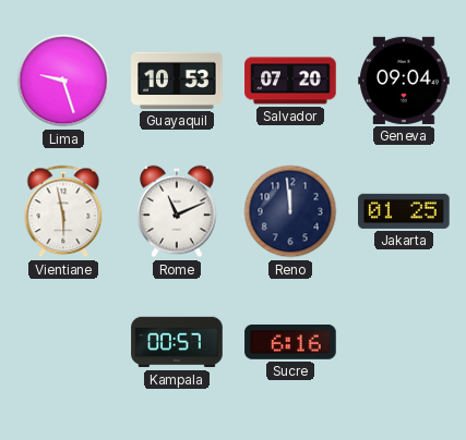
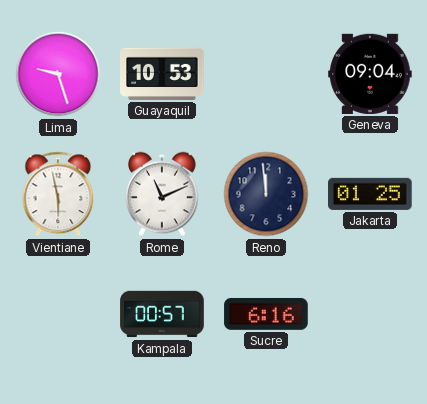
Salvador: 07:20 -> none
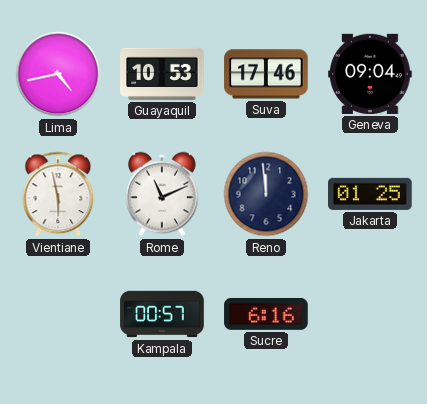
Lima: 9:27 -> 4:43
Suva: none -> 17:46
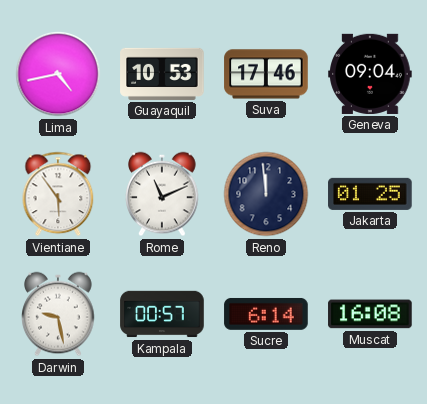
Vientiane: 5:58 -> 5:54
Darwin: none -> 9:28
Sucre: 6:16 -> 6:14
Muscat: none -> 16:08
